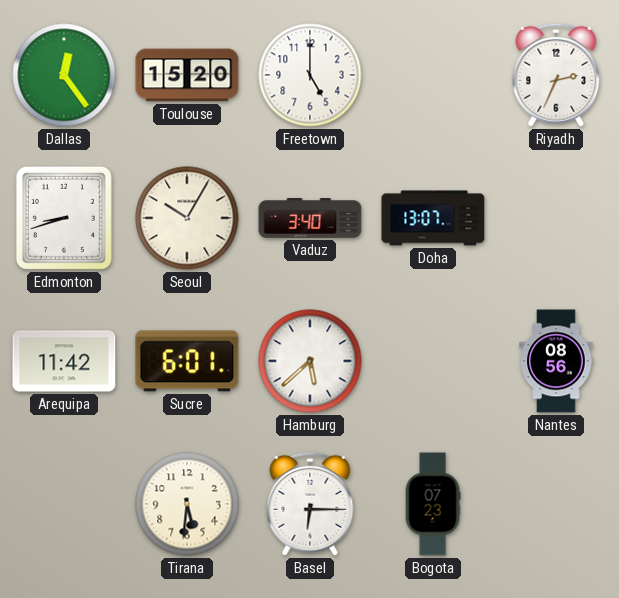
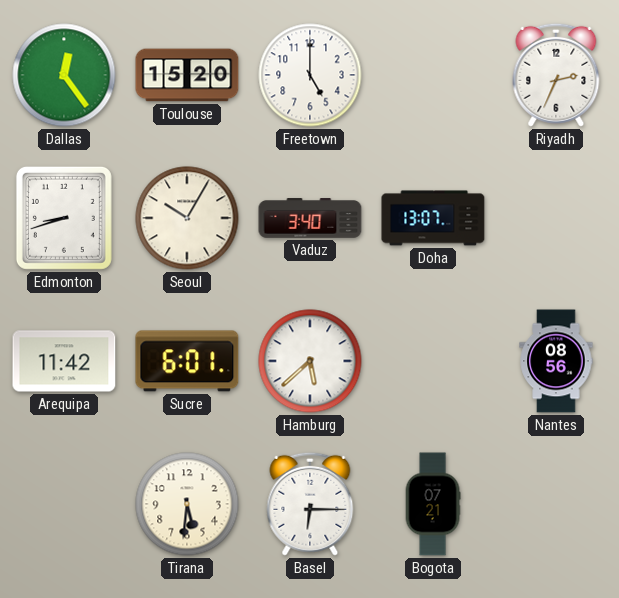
Bogota: 07:23 -> 07:21
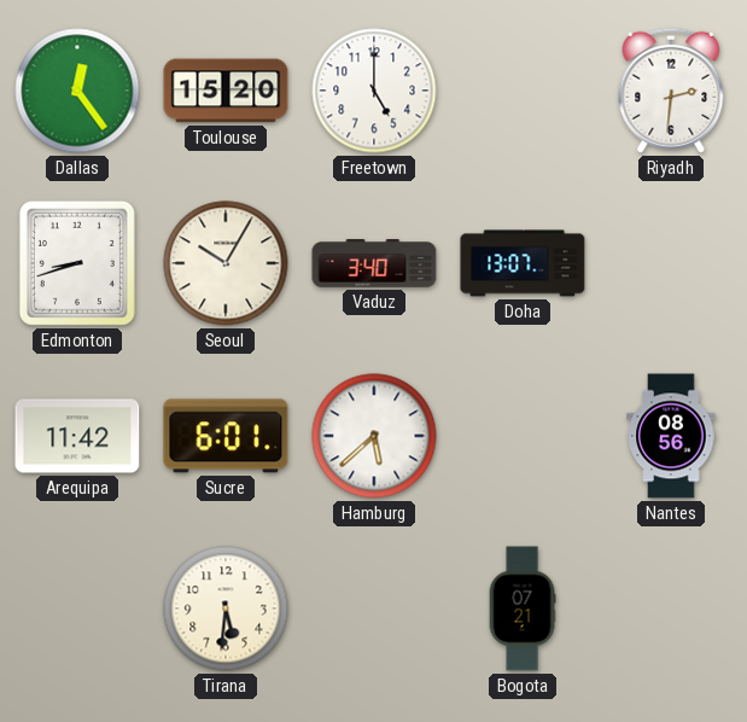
Riyadh: 2:34 -> 2:31
Basel: 6:15 -> none
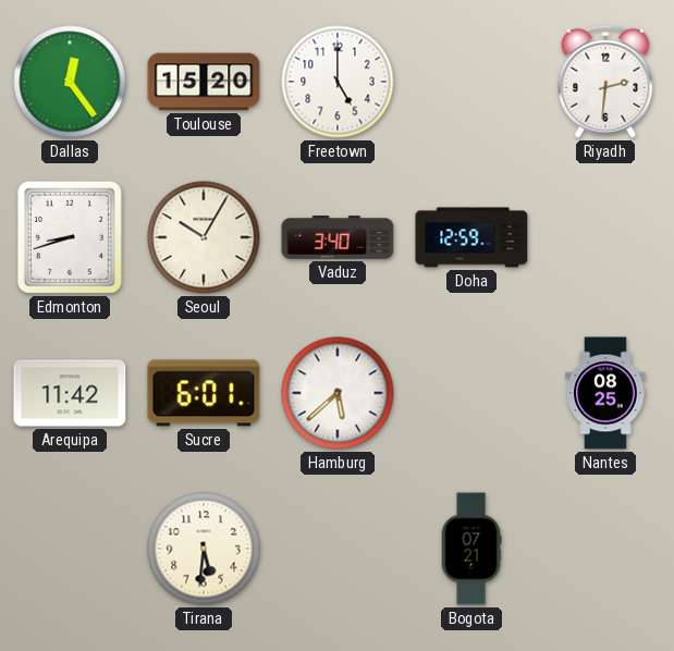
Doha: 13:07 -> 12:59
Nantes: 08:56 -> 08:25
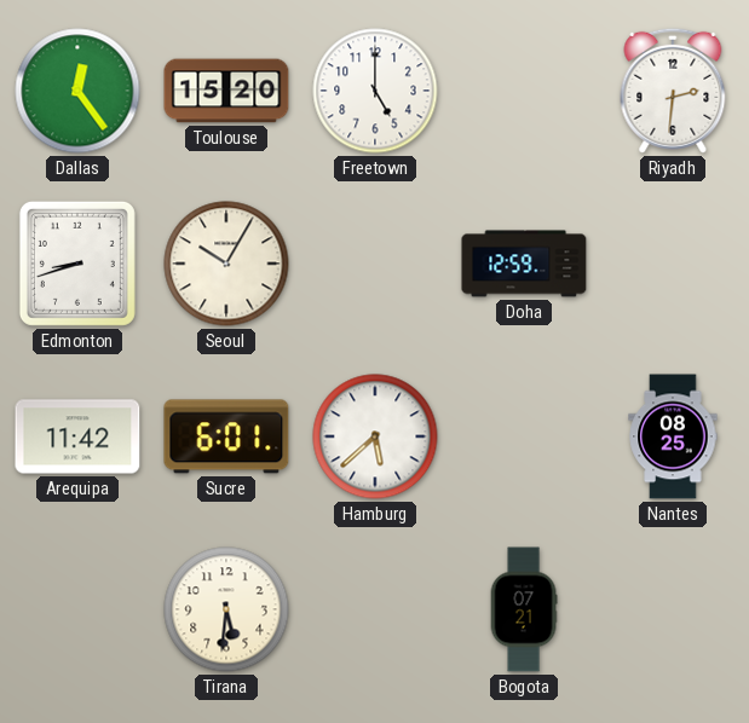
Vaduz: 3:40 -> none
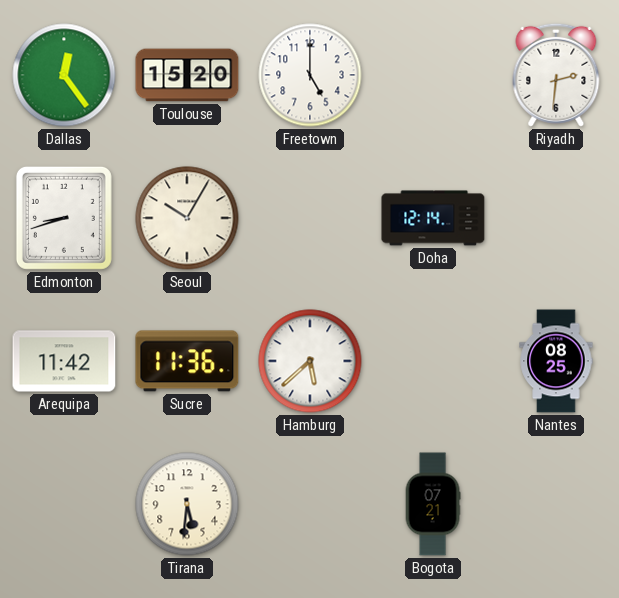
Doha: 12:59 -> 12:14
Sucre: 6:01 -> 11:36
